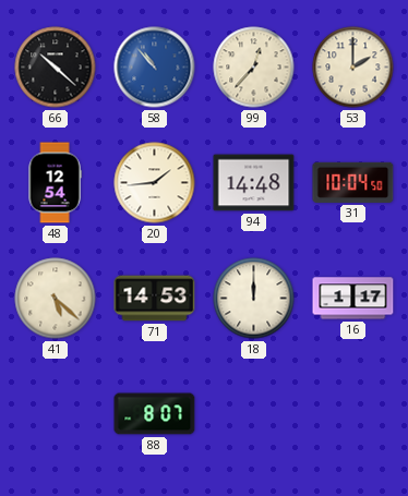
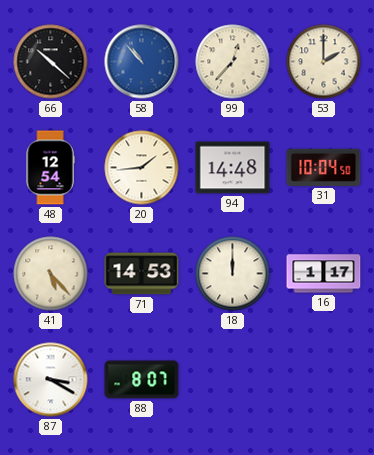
41: 5:22 -> 5:23
87: none -> 3:20
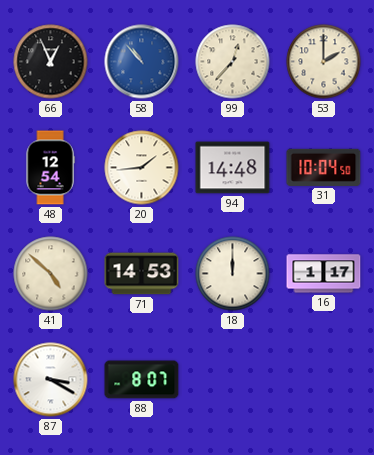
66: 10:22 -> 12:56
41: 5:23 -> 4:52
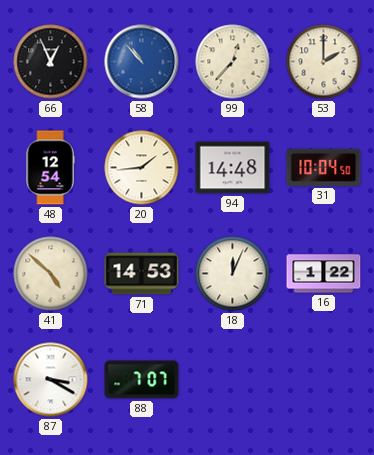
18: 12:00 -> 12:04
16: 1:17 -> 1:22
88: 8:07 -> 7:07
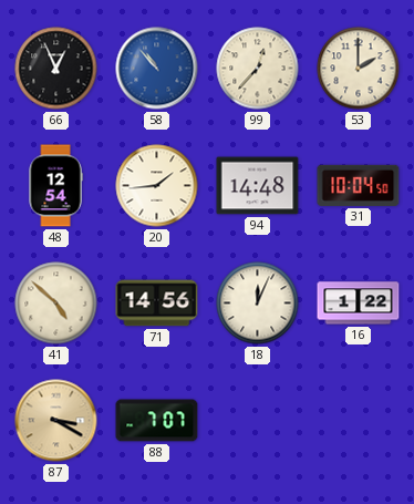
71: 14:53 -> 14:56
87 dial: white -> champagne
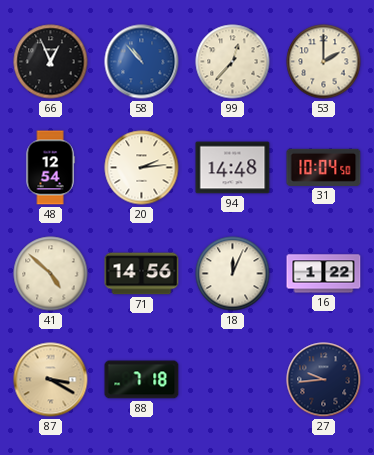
20: 1:44 -> 2:14
88: 7:07 -> 7:18
27: none -> 9:44
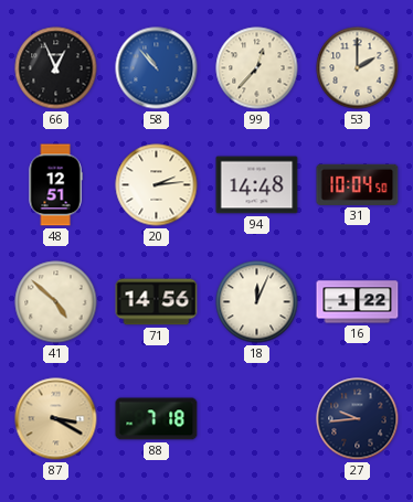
48: 12:54 -> 12:51
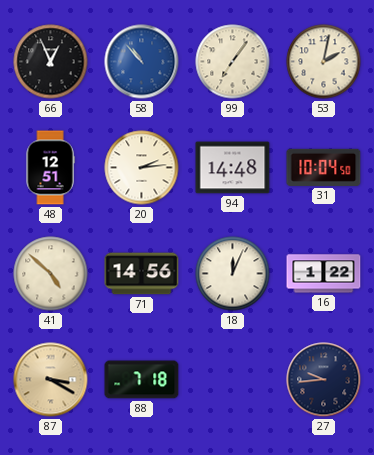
99: 12:37 -> 7:06
53: 2:00 -> 2:02
